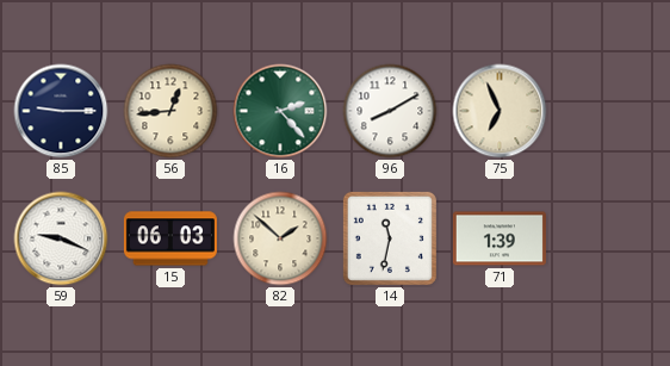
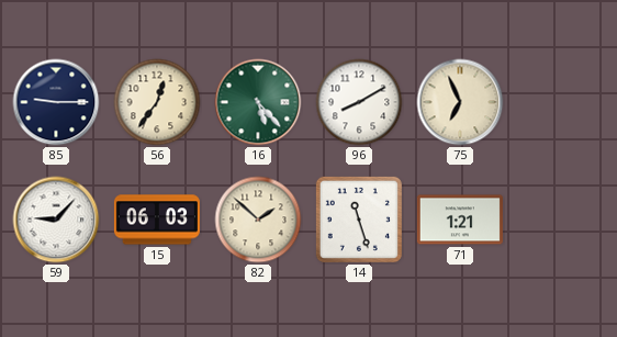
56: 12:44 -> 12:36
16: 2:23 -> 5:23
59: 9:19 -> 9:07
14: 11:32 -> 11:27
71: 1:39 -> 1:21
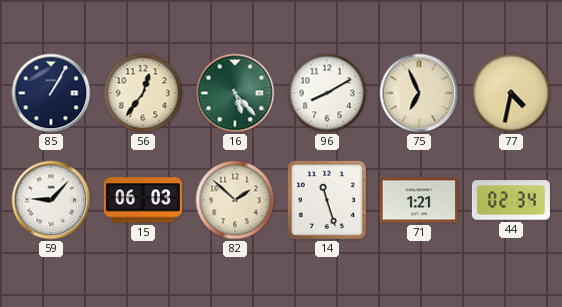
85: 9:15 -> 1:05
77: none -> 4:32
44: none -> 02:34
